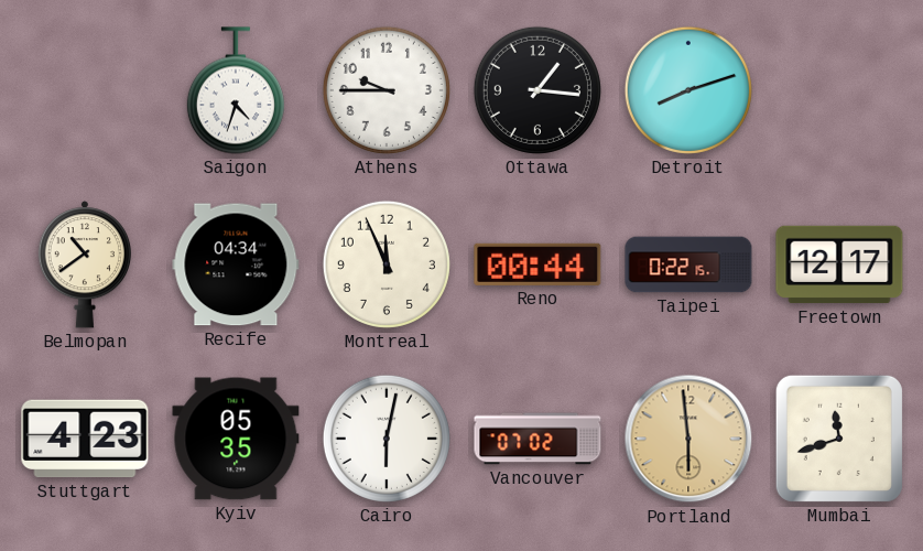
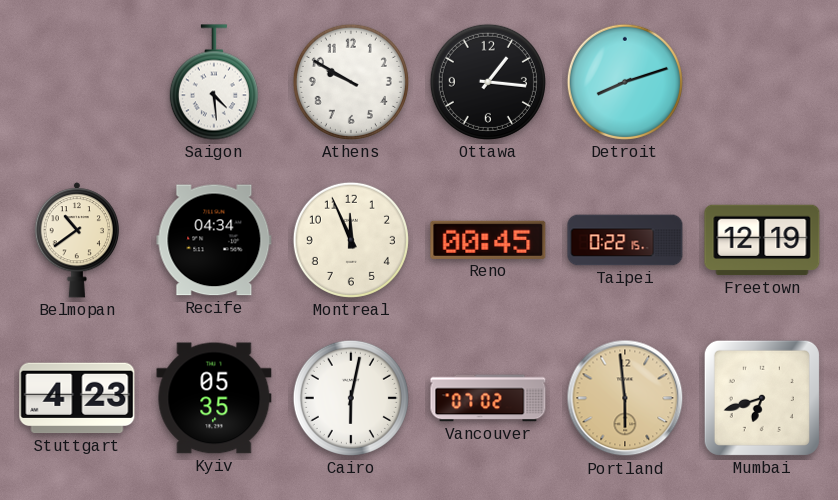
Saigon: 4:33 -> 4:29
Athens: 9:45 -> 9:50
Reno: 00:44 -> 00:45
Freetown: 12:17 -> 12:19
Mumbai: 11:42 -> 6:42
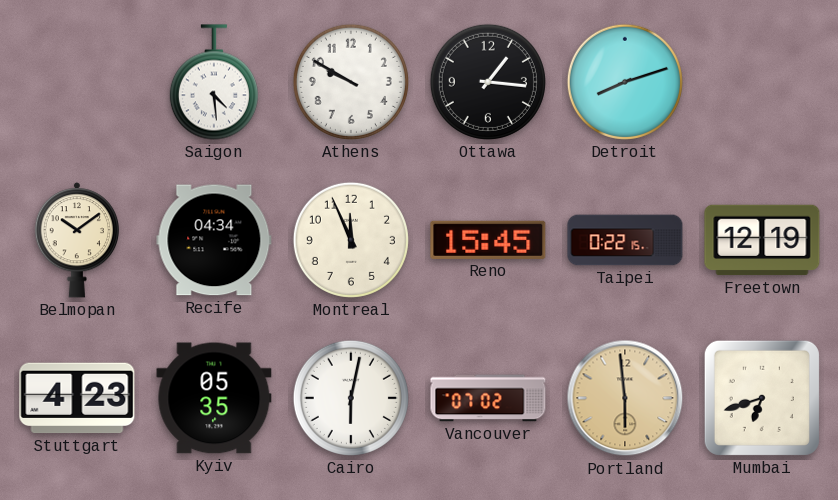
Belmopan: 10:39 -> 10:09
Reno: 00:45 -> 15:45
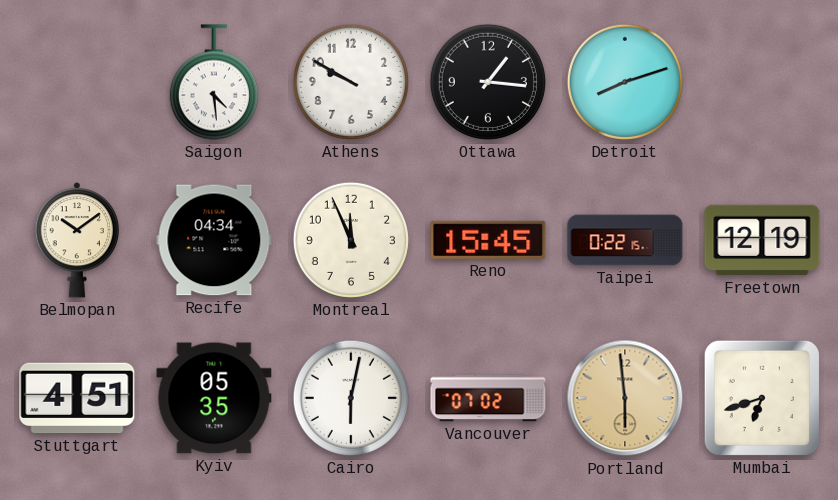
Stuttgart: 4:23 -> 4:51
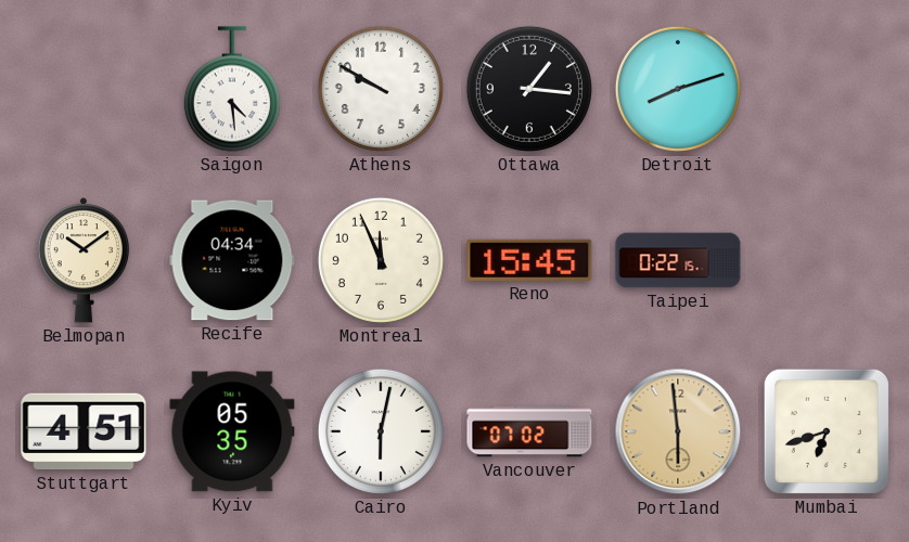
Freetown: 12:19 -> none
